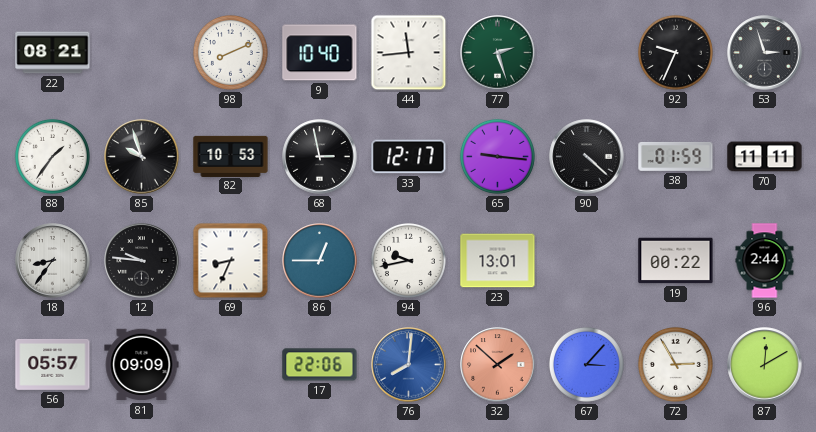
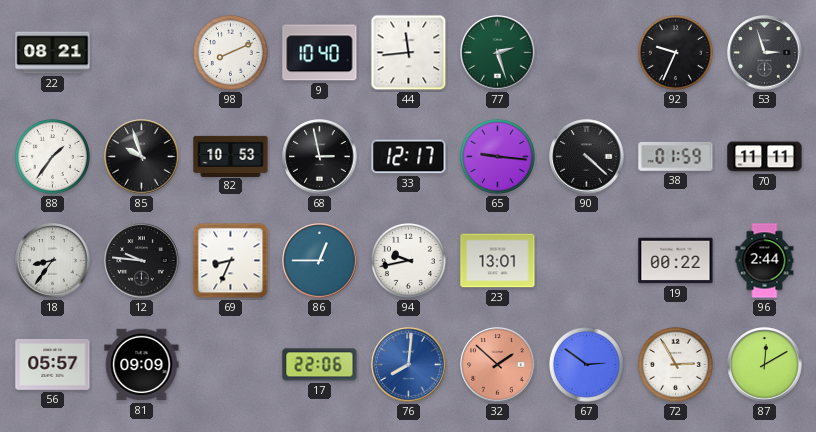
67: 3:07 -> 2:51
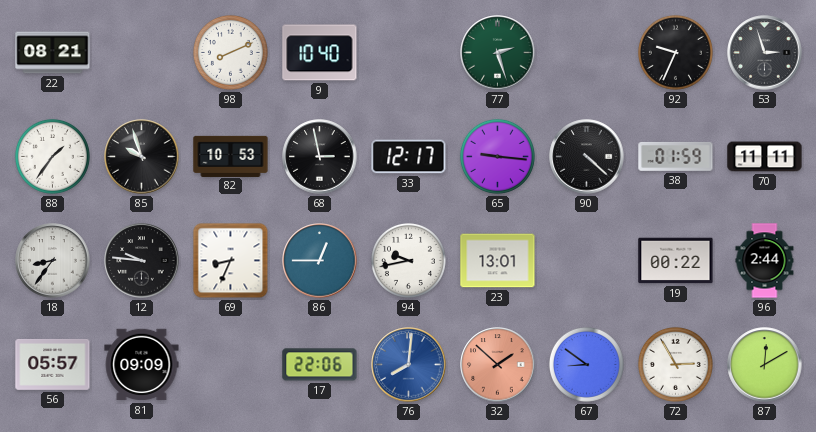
44: 11:44 -> none
67: 2:51 -> 8:51
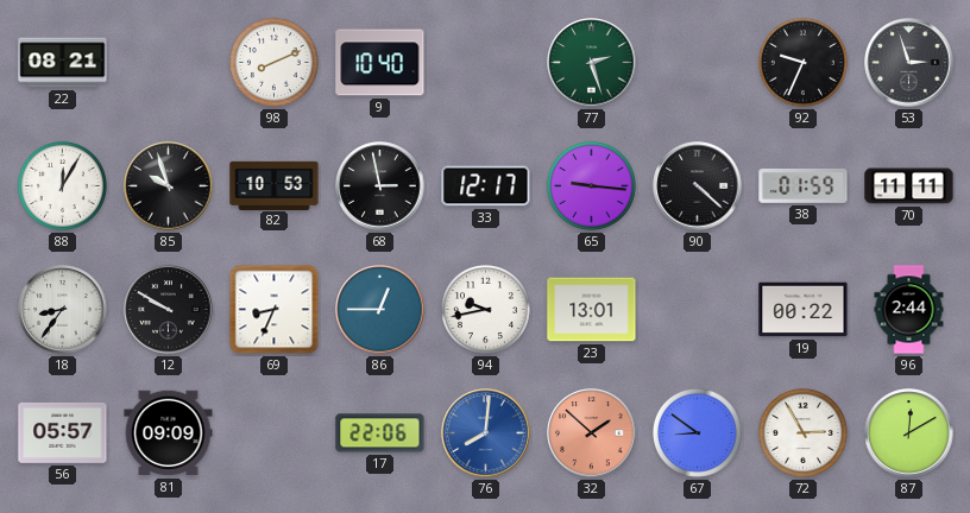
88: 1:36 -> 12:05
12: 9:46 -> 9:50
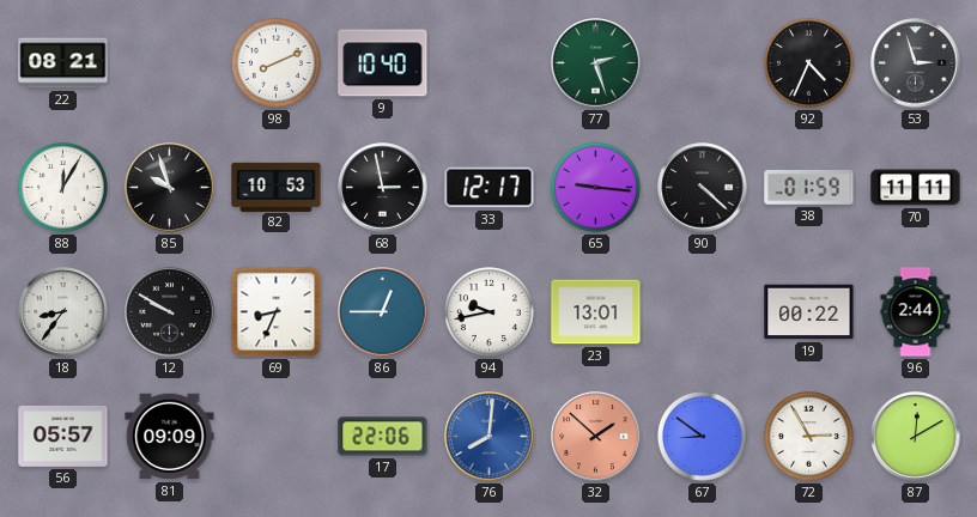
92: 9:34 -> 4:34
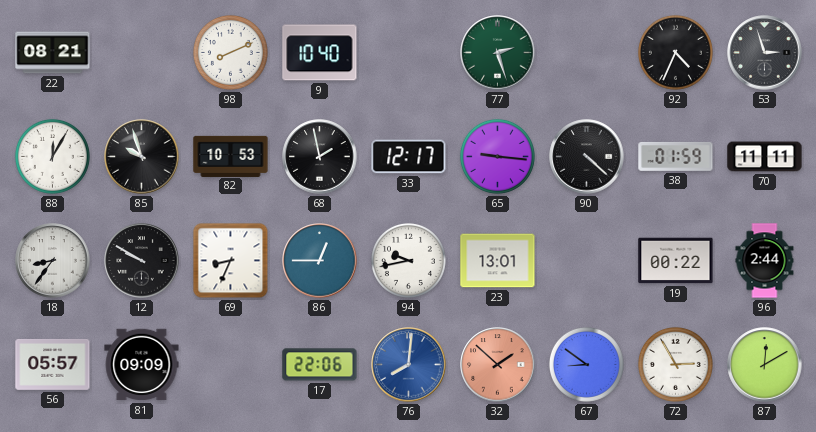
68: 2:58 -> 1:58
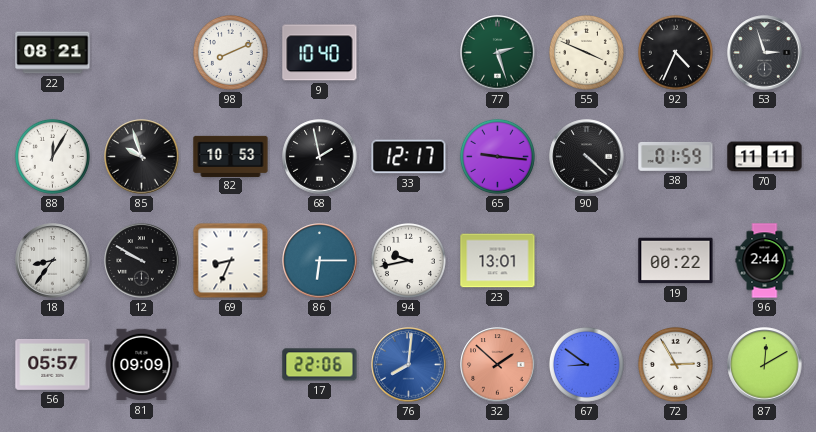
55: none -> 3:49
86: 12:45 -> 6:15
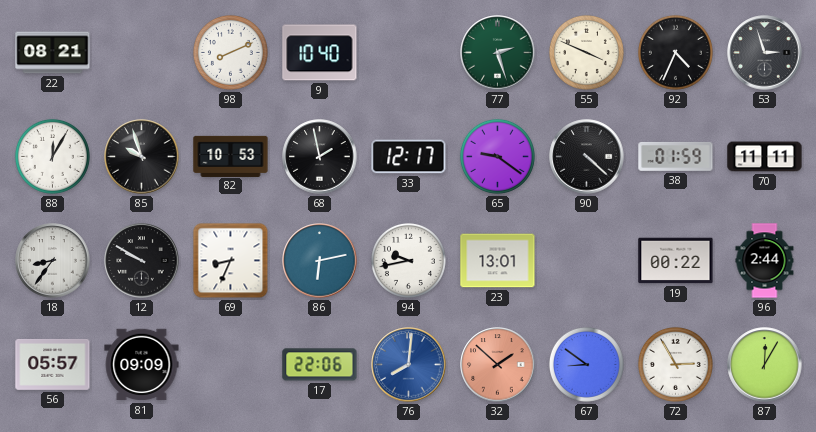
65: 9:16 -> 9:21
86: 6:15 -> 6:13
87: 12:10 -> 12:05
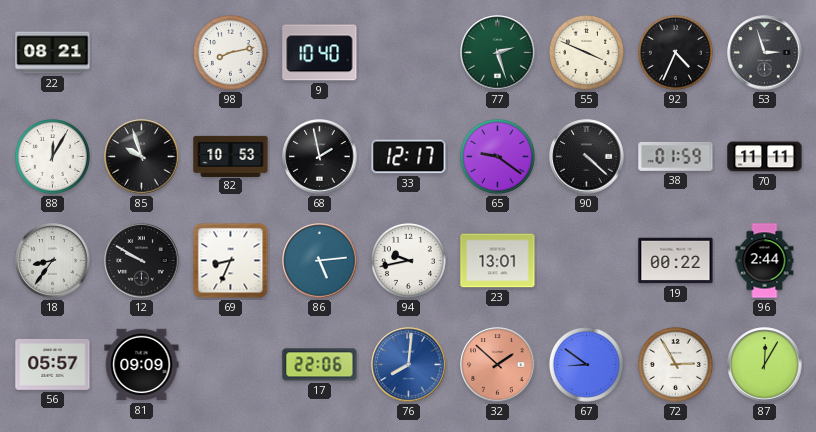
98: 8:11 -> 8:13
86: 6:13 -> 5:14
